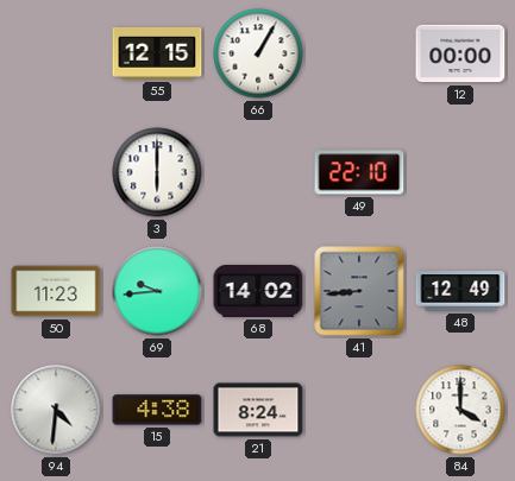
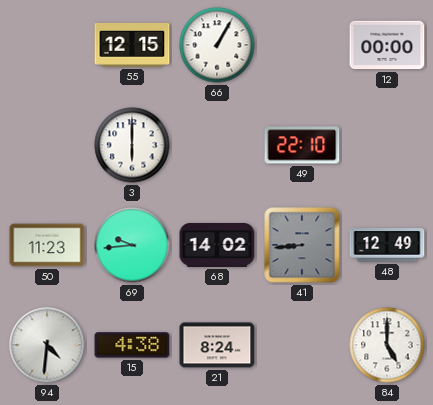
84: 4:00 -> 5:00
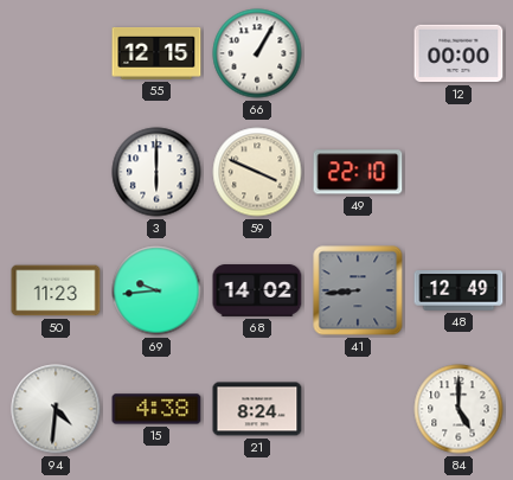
59: none -> 3:49
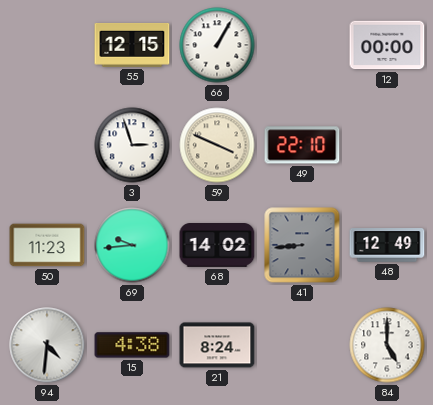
3: 6:00 -> 2:57
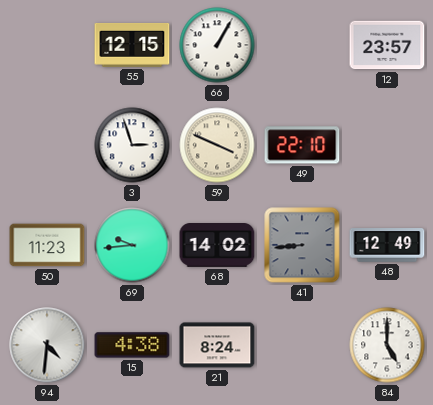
12: 00:00 -> 23:57
